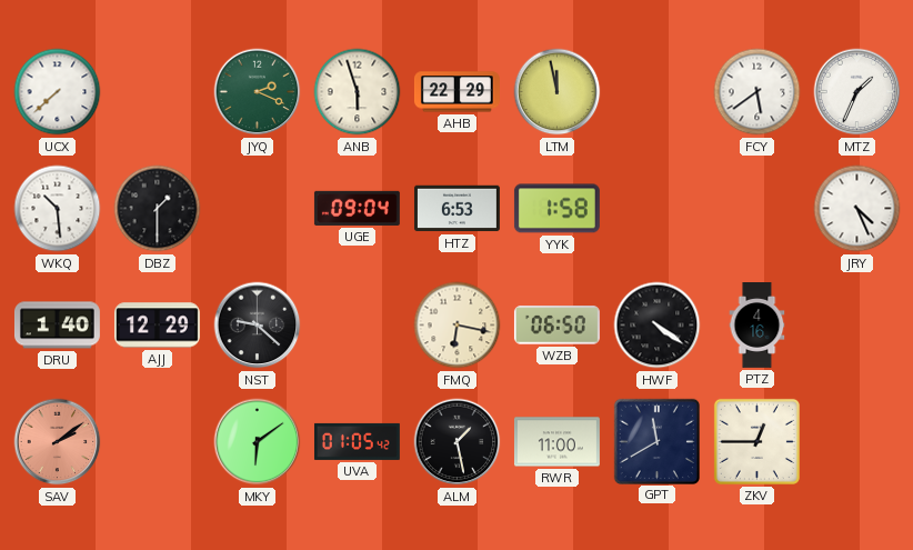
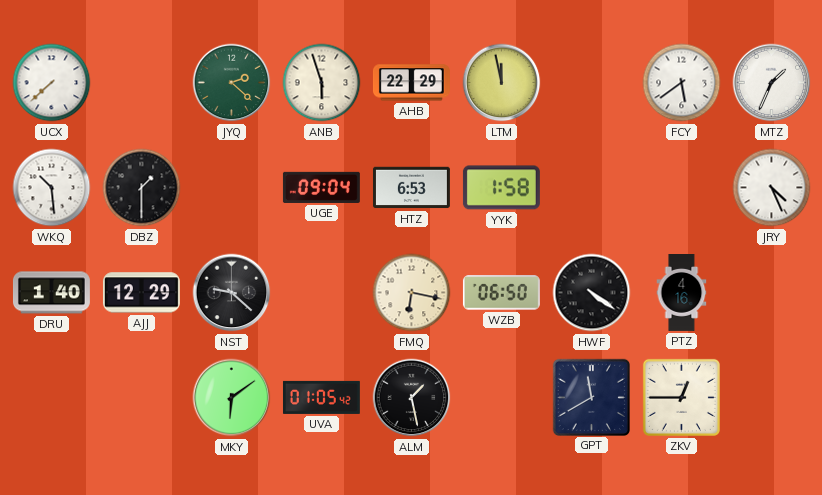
JYQ: 2:19 -> 2:22
SAV: 2:09 -> none
RWR: 11:00 -> none
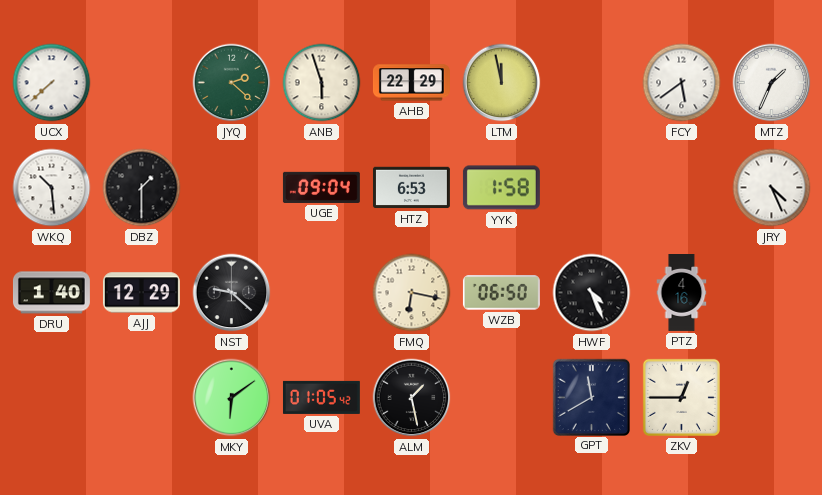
HWF: 4:21 -> 4:26
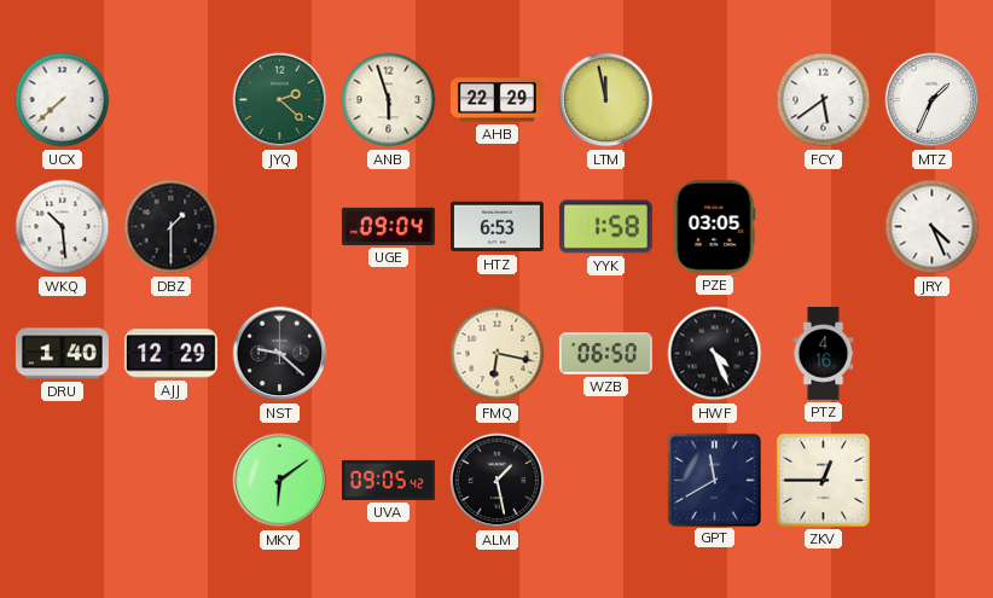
PZE: none -> 03:05
UVA: 01:05 -> 09:05
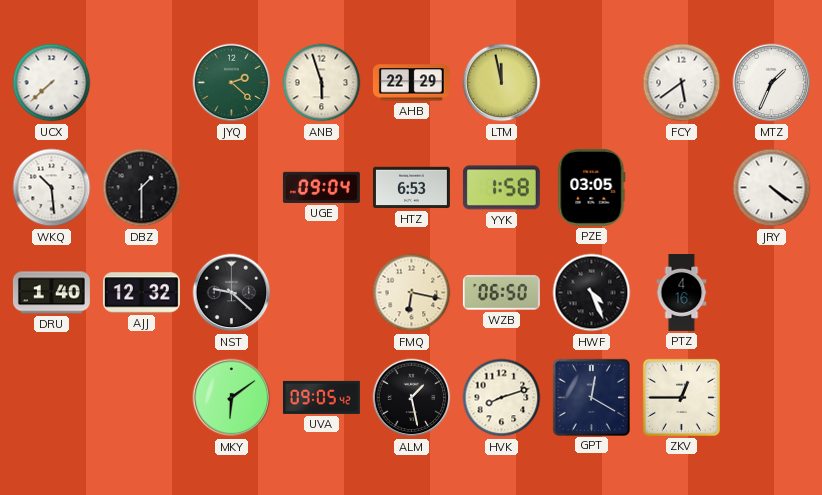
JRY: 4:26 -> 4:21
AJJ: 12:29 -> 12:32
HVK: none -> 8:12
GPT: 11:40 -> 12:20
